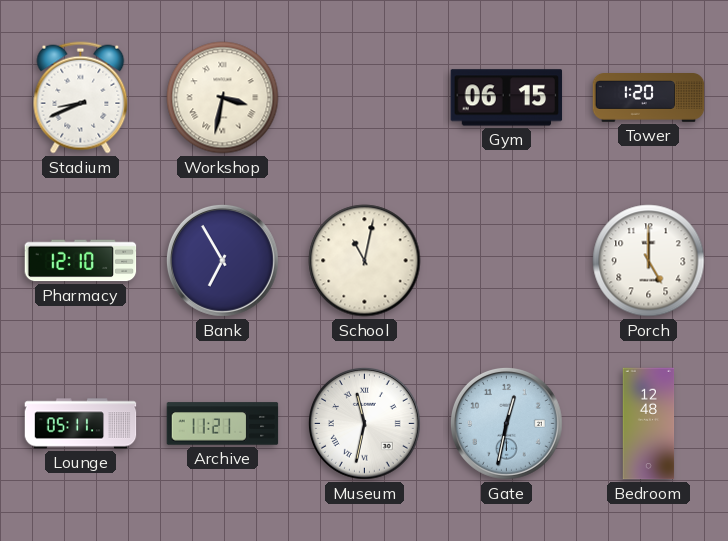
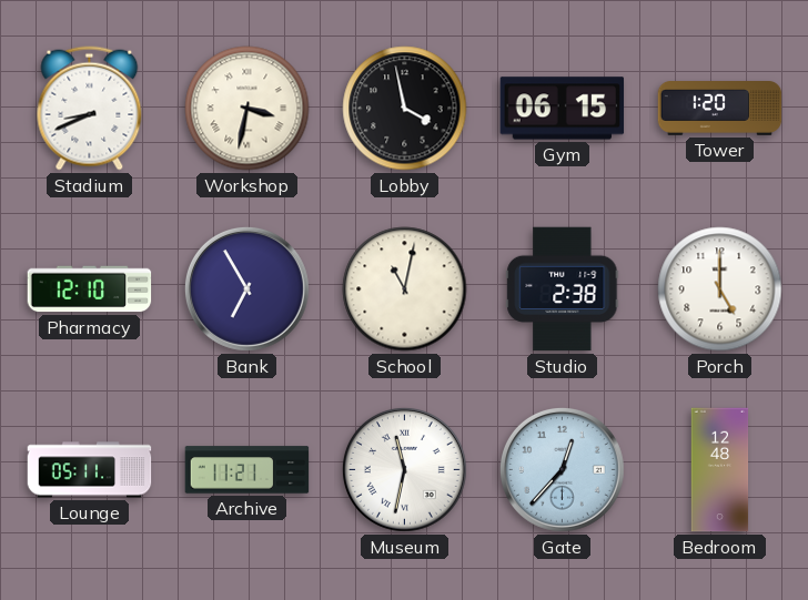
Lobby: none -> 3:58
Studio: none -> 2:38
Gate: 12:32 -> 12:37
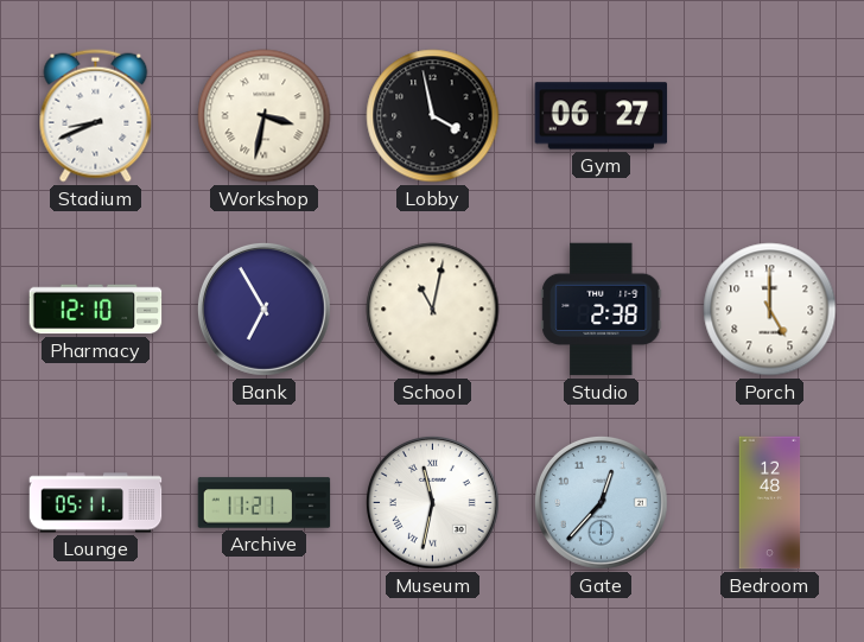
Gym: 06:15 -> 06:27
Tower: 1:20 -> none
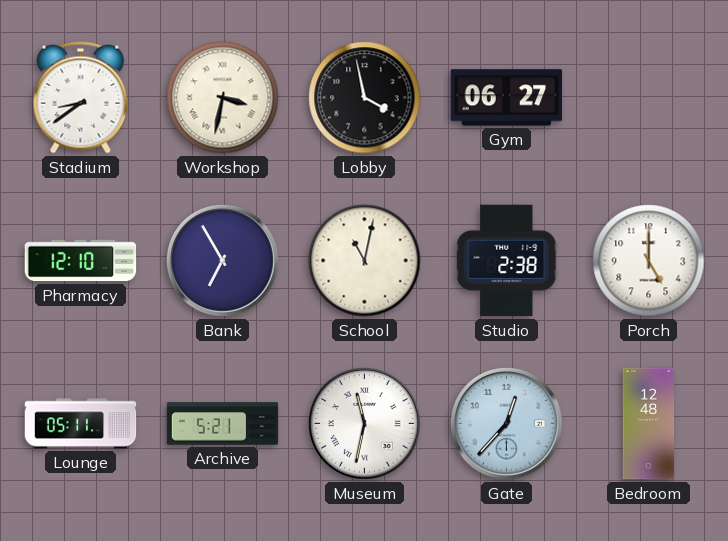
Stadium: 8:41 -> 8:39
Archive: 11:21 -> 5:21
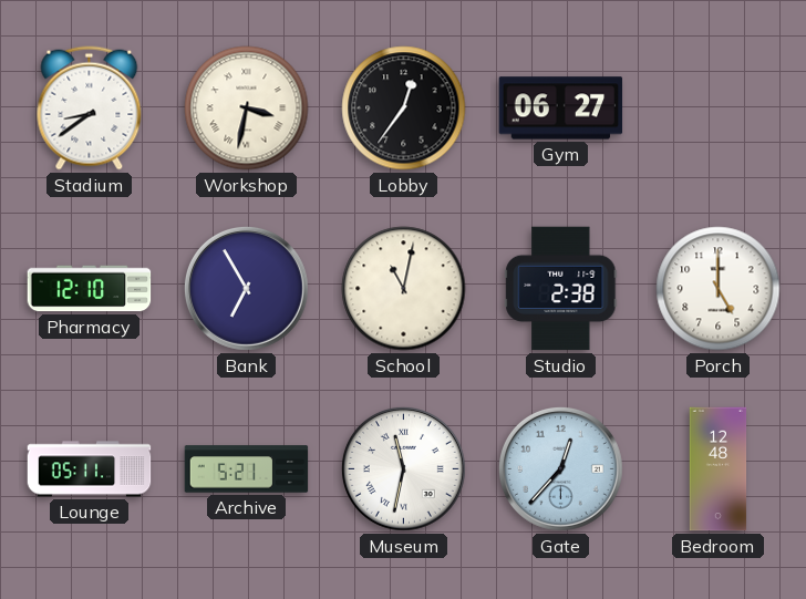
Lobby: 3:58 -> 12:36
